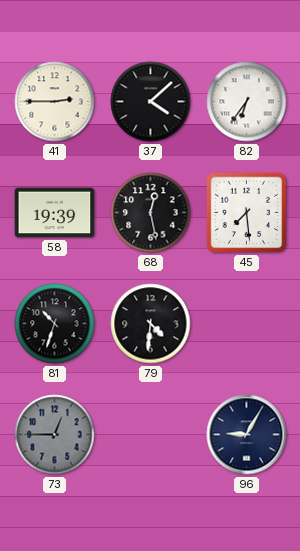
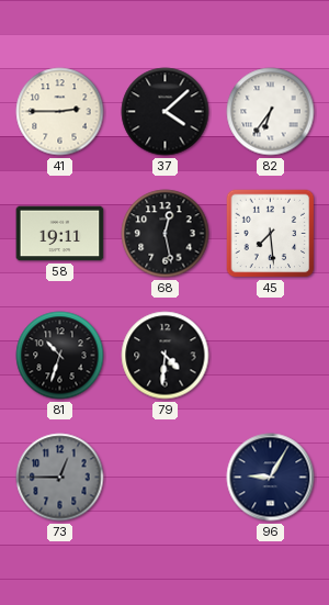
58: 19:39 -> 19:11
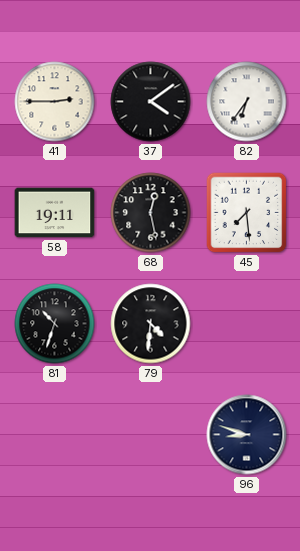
37: 4:08 -> 4:09
73: 12:45 -> none
96: 9:05 -> 8:48
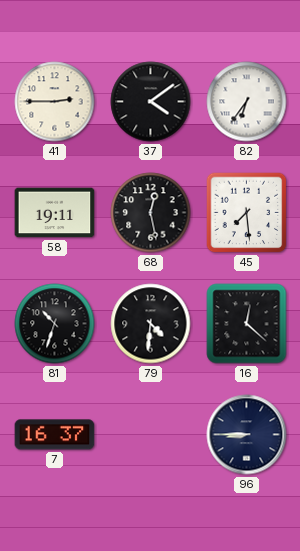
16: none -> 12:22
7: none -> 16:37
96: 8:48 -> 8:45
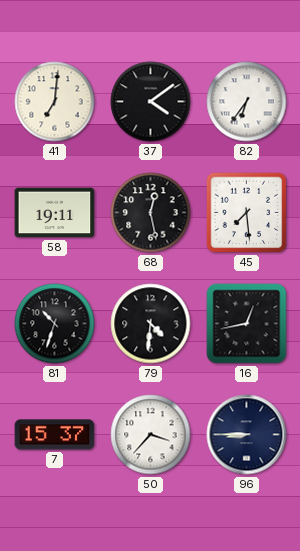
41: 2:45 -> 7:01
16: 12:22 -> 12:43
7: 16:37 -> 15:37
50: none -> 3:37
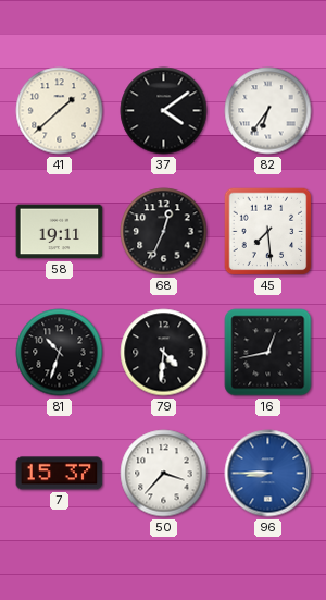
41: 7:01 -> 1:38
68: 12:28 -> 12:34
96 dial: navy -> blue
